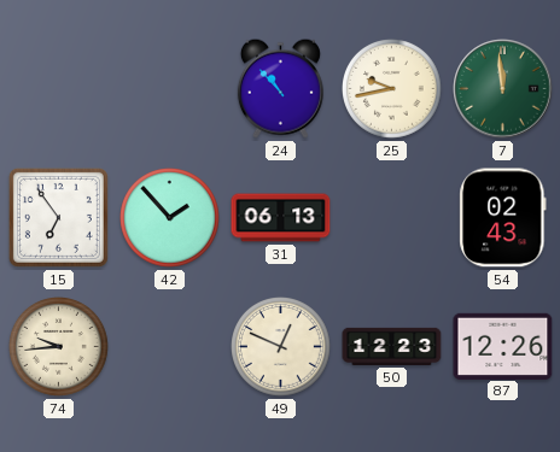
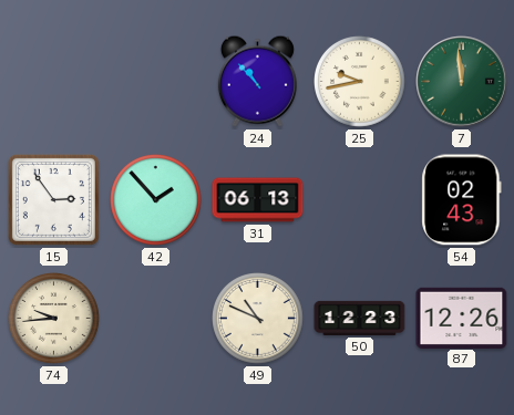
15: 6:54 -> 2:54
49: 12:49 -> 10:49
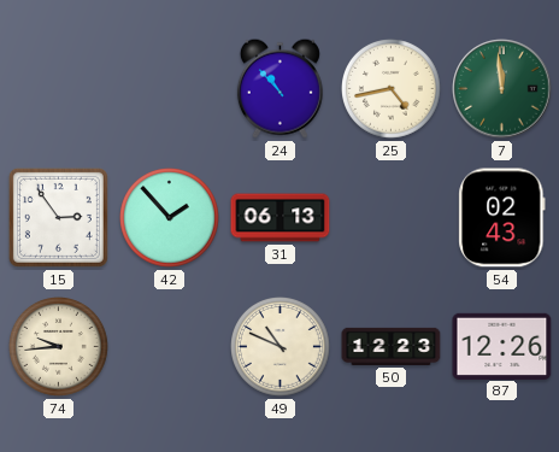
25: 9:43 -> 4:43
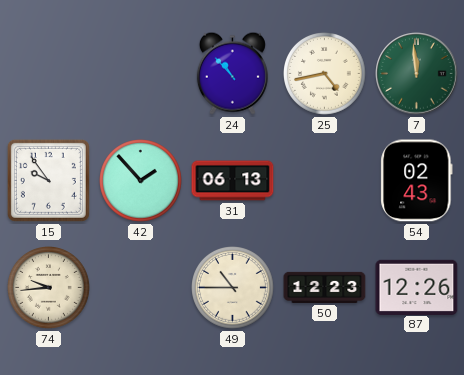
15: 2:54 -> 9:54
49: 10:49 -> 10:45
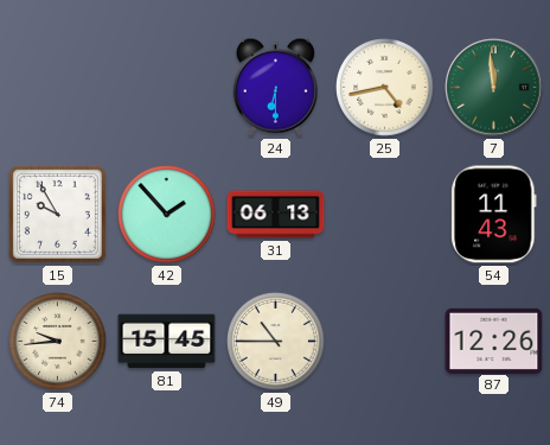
24: 10:53 -> 6:30
15: 9:54 -> 9:55
54: 02:43 -> 11:43
81: none -> 15:45
50: 12:23 -> none
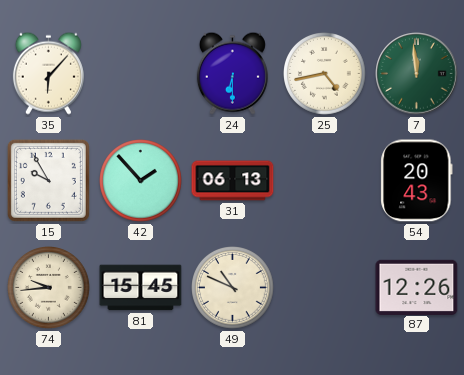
35: none -> 6:07
54: 11:43 -> 20:43
49: 10:45 -> 10:49
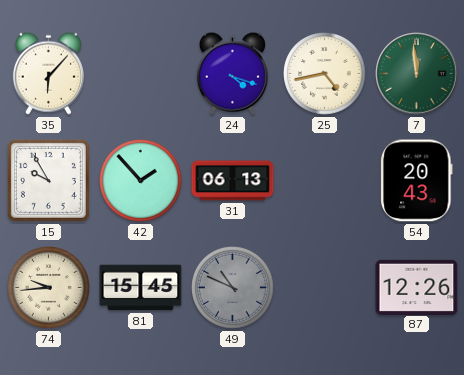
24: 6:30 -> 4:18
49 dial: cream -> grey
